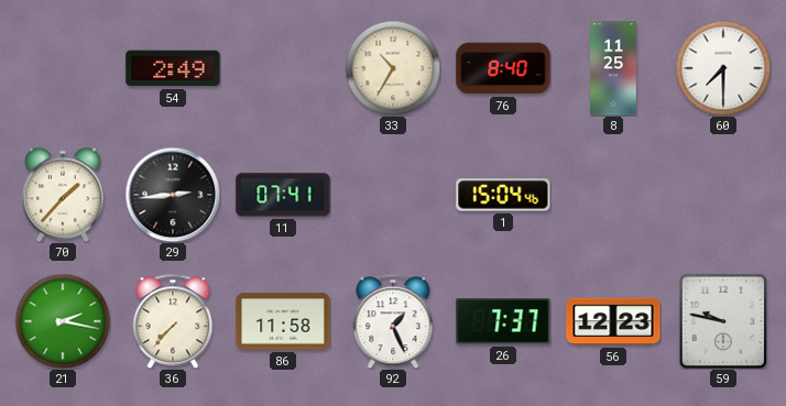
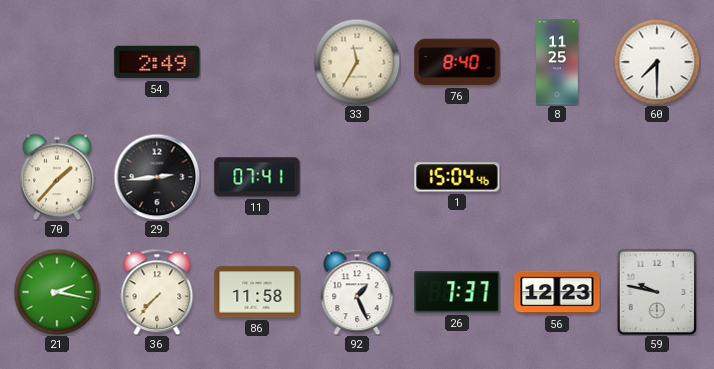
33: 10:35 -> 11:35
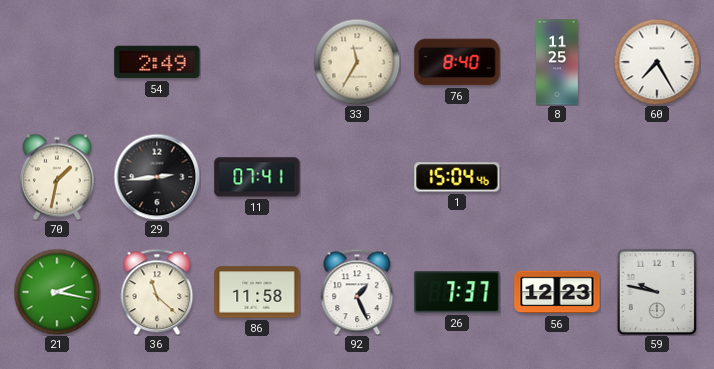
60: 7:30 -> 7:25
70: 1:37 -> 1:32
36: 7:37 -> 11:22
